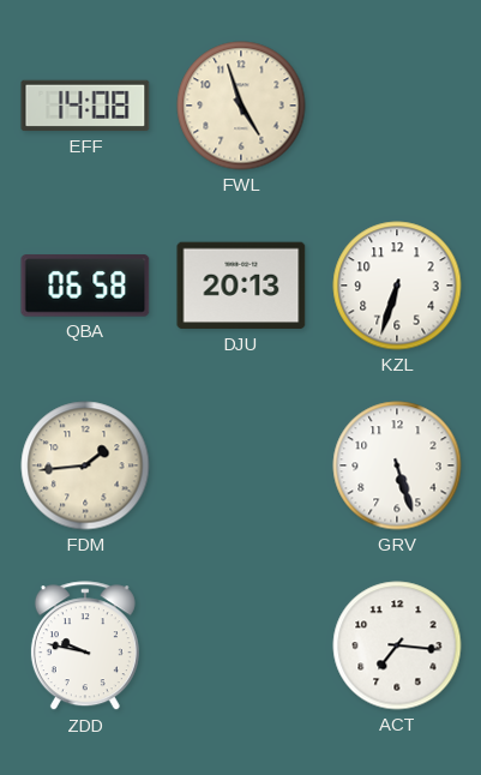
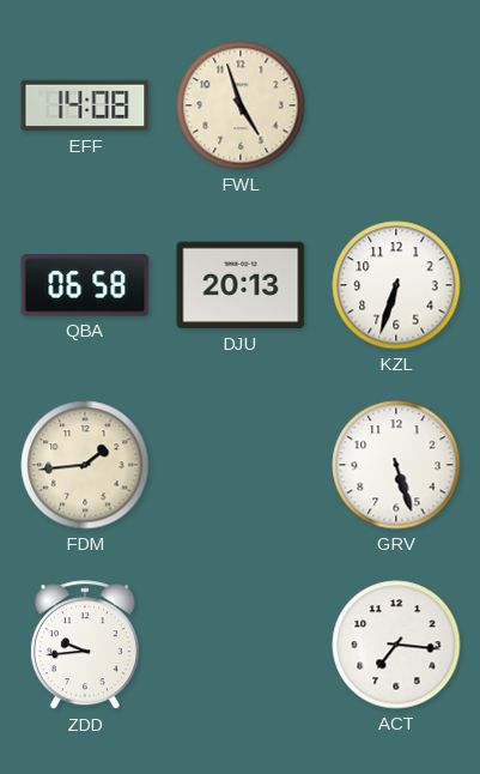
ZDD: 9:47 -> 9:44
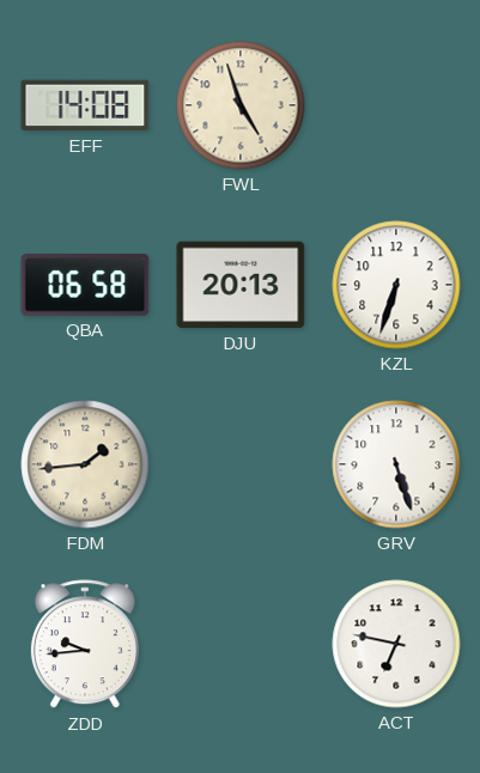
ACT: 7:16 -> 6:47
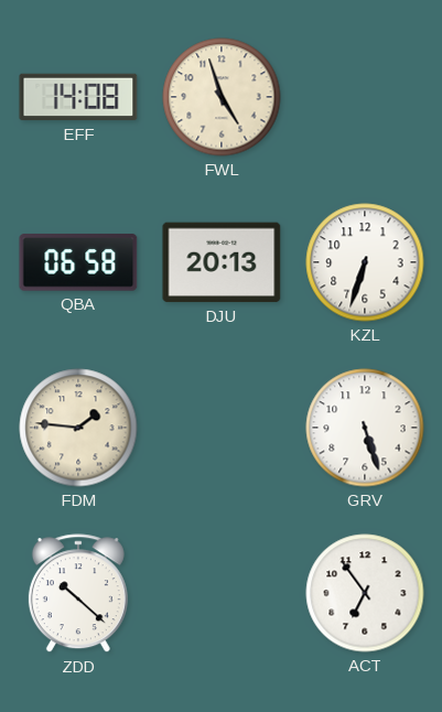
FDM: 1:44 -> 1:46
ZDD: 9:44 -> 10:22
ACT: 6:47 -> 6:54
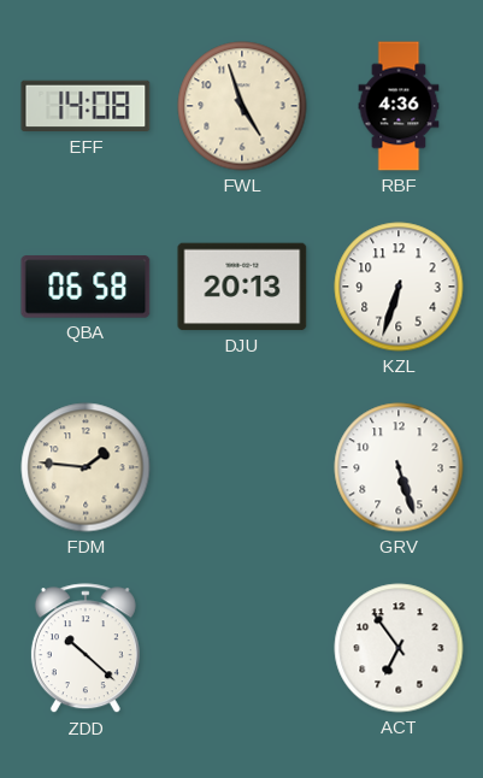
RBF: none -> 4:36
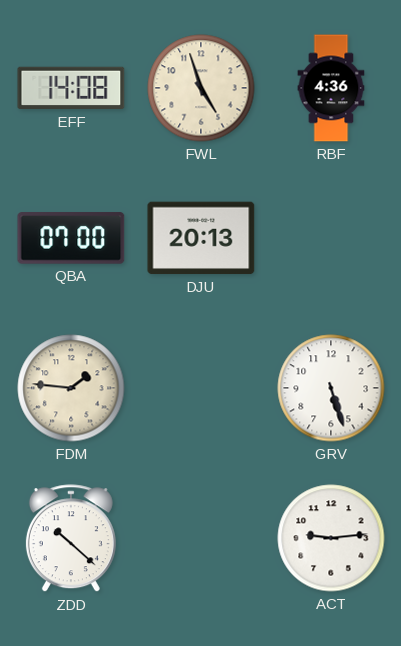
QBA: 06:58 -> 07:00
KZL: 6:33 -> none
ACT: 6:54 -> 9:14
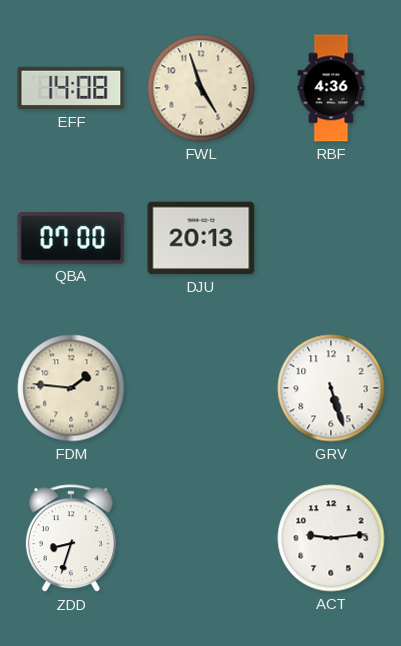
ZDD: 10:22 -> 8:33
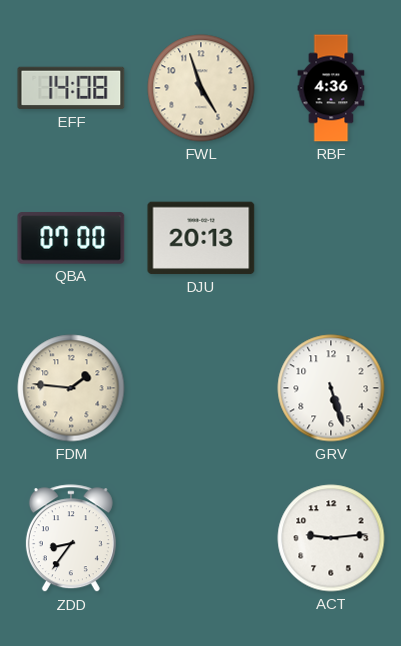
ZDD: 8:33 -> 8:36
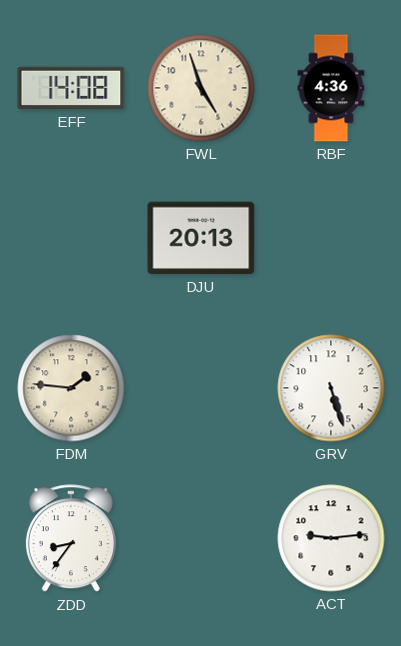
QBA: 07:00 -> none
